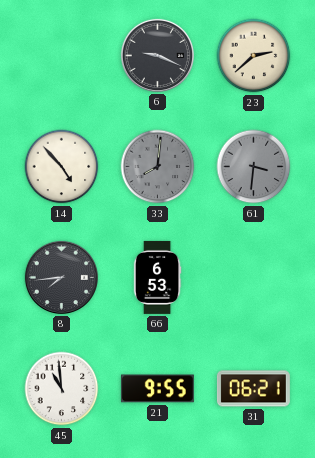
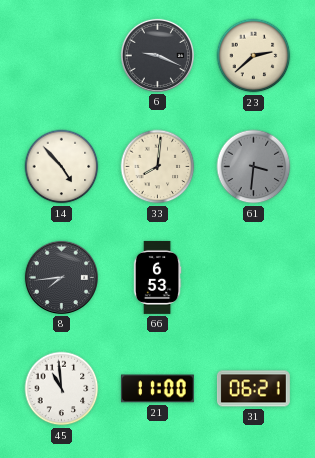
33 dial: grey -> cream
21: 9:55 -> 11:00
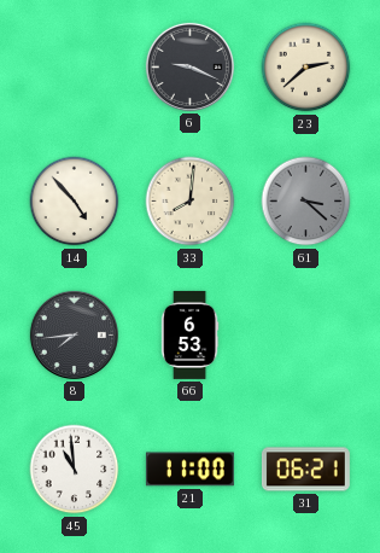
61: 3:31 -> 3:22
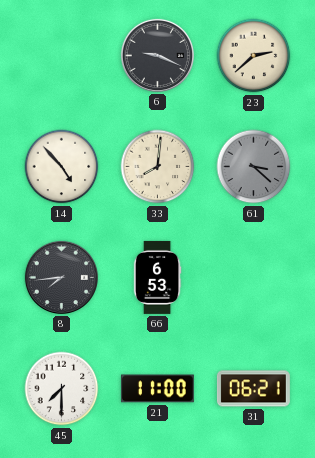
45: 10:59 -> 7:30
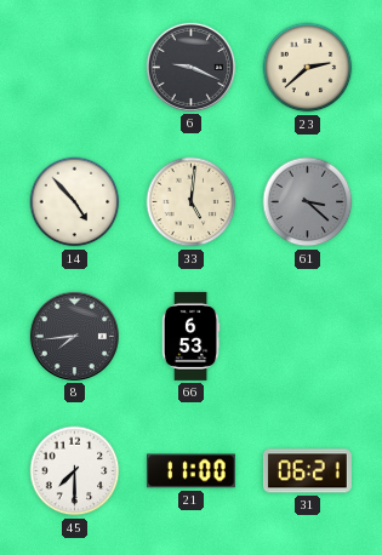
33: 8:01 -> 5:01
